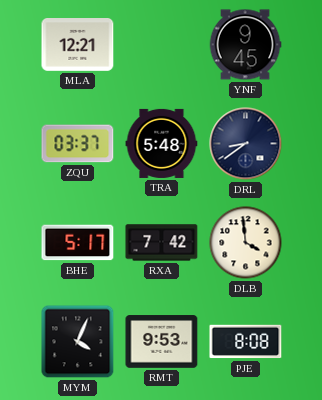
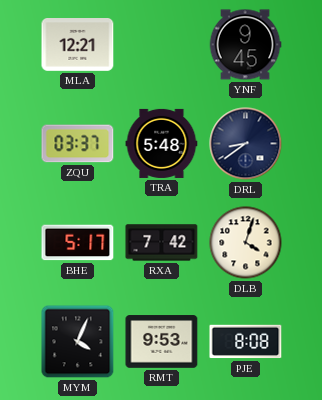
DLB: 3:59 -> 4:03
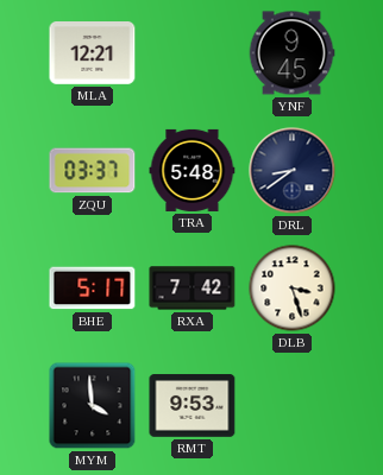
DLB: 4:03 -> 3:27
MYM: 4:04 -> 3:59
PJE: 8:08 -> none
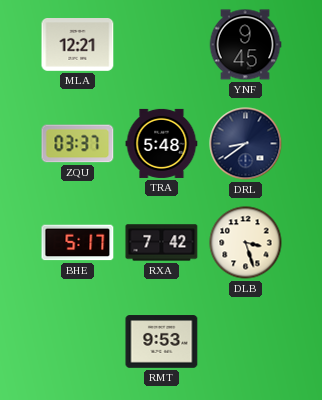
MYM: 3:59 -> none
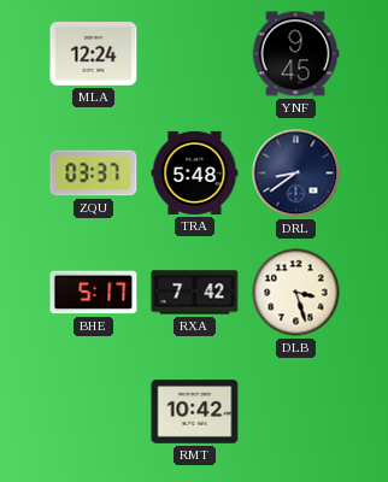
MLA: 12:21 -> 12:24
RMT: 9:53 -> 10:42
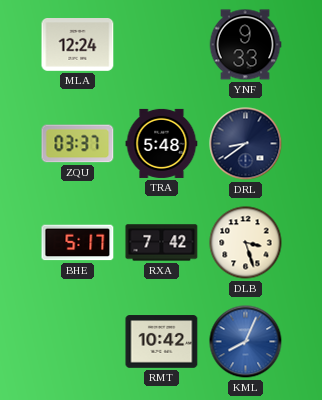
YNF: 9:45 -> 9:33
KML: none -> 8:04
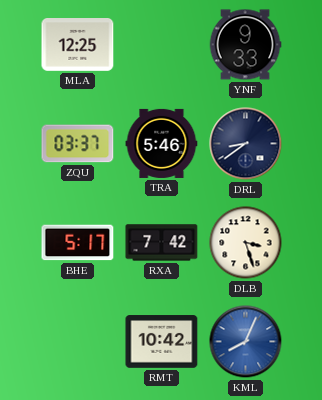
MLA: 12:24 -> 12:25
TRA: 5:48 -> 5:46
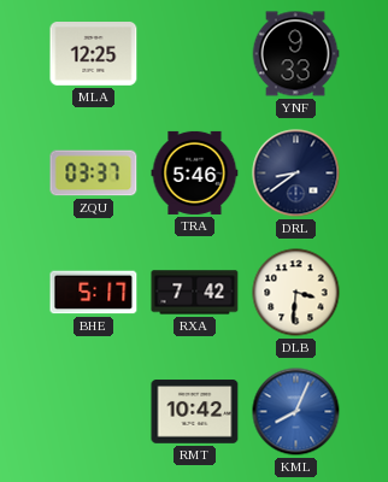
DLB: 3:27 -> 3:31
